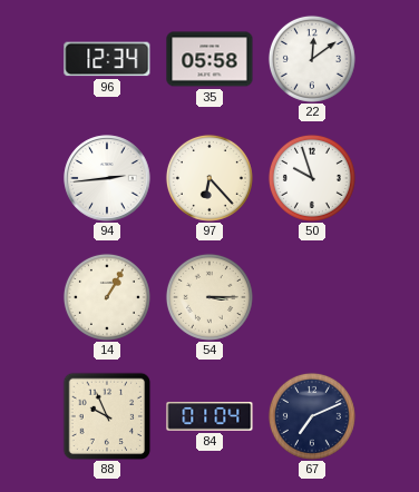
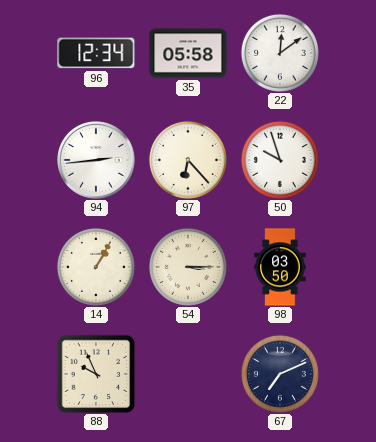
98: none -> 03:50
84: 01:04 -> none
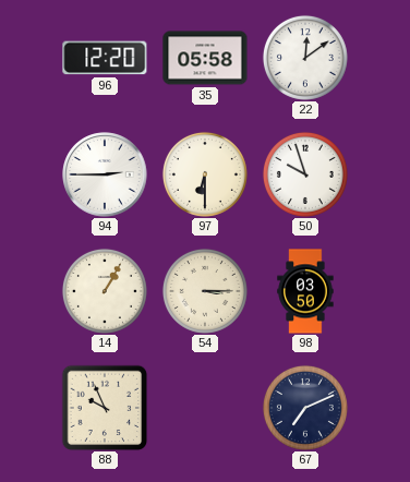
96: 12:34 -> 12:20
94: 2:44 -> 2:45
97: 6:23 -> 6:30
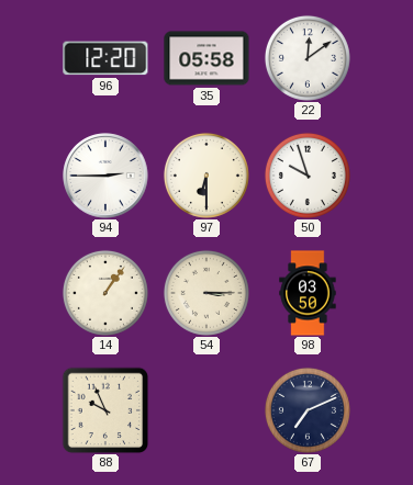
14: 1:05 -> 1:06
